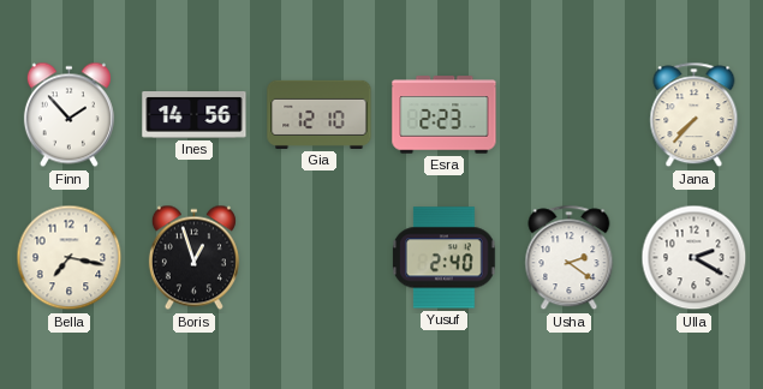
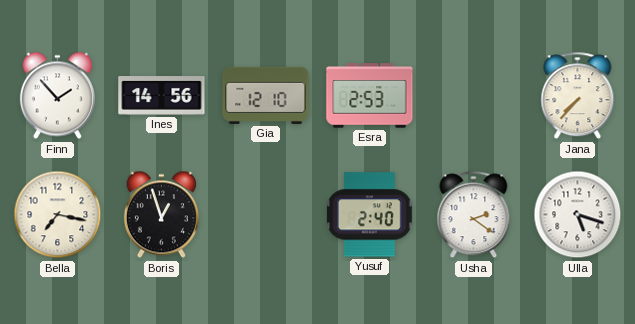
Esra: 2:23 -> 2:53
Ulla: 2:20 -> 5:18
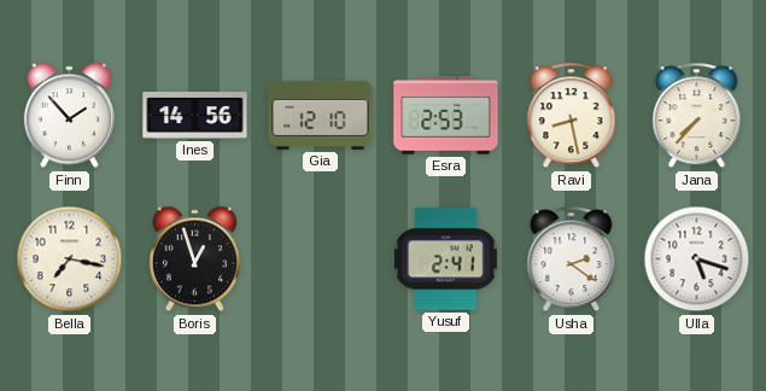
Ravi: none -> 8:28
Yusuf: 2:40 -> 2:41
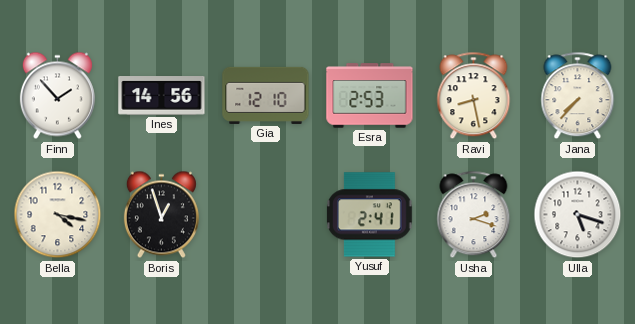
Bella: 7:17 -> 4:17
Usha: 2:21 -> 2:18
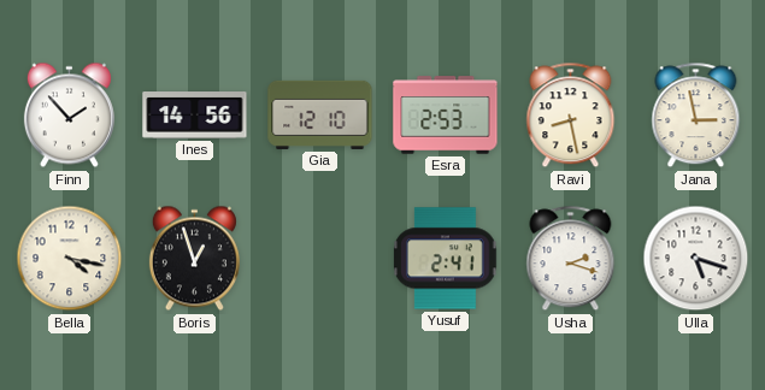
Jana: 7:37 -> 2:58
